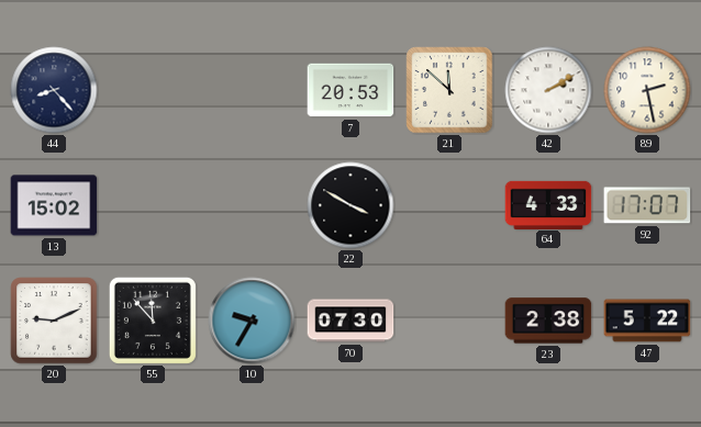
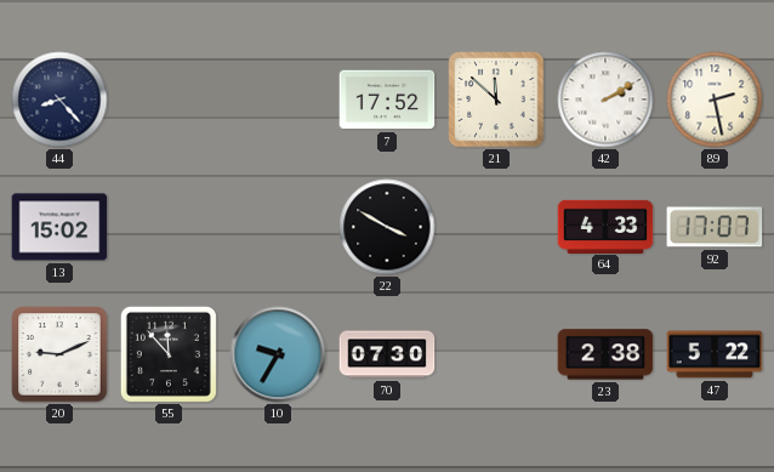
7: 20:53 -> 17:52
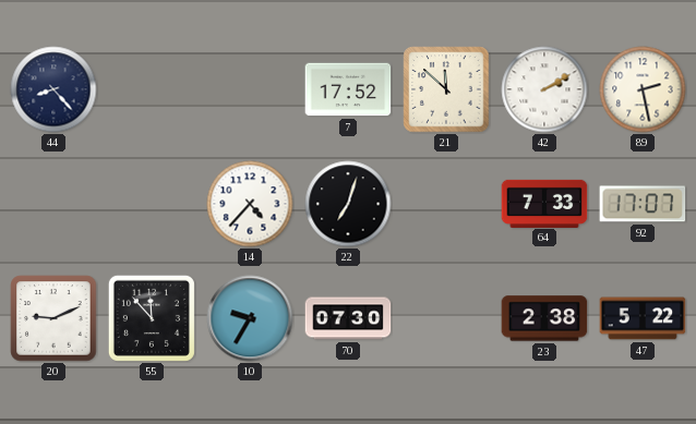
13: 15:02 -> none
14: none -> 4:37
22: 3:50 -> 7:03
64: 4:33 -> 7:33
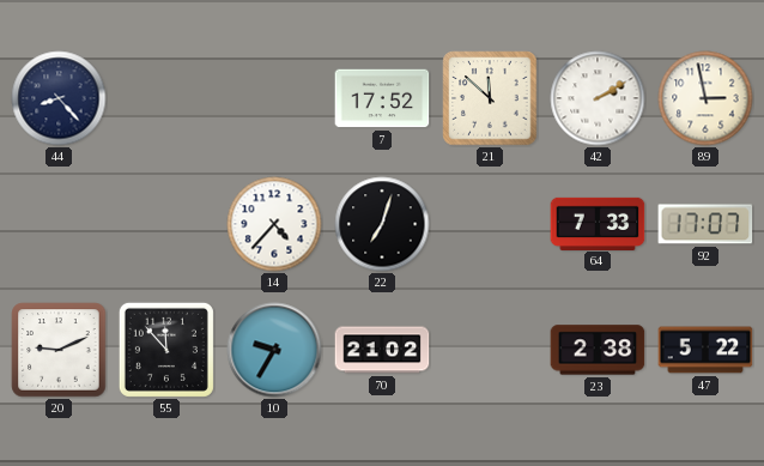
89: 2:28 -> 2:58
70: 07:30 -> 21:02
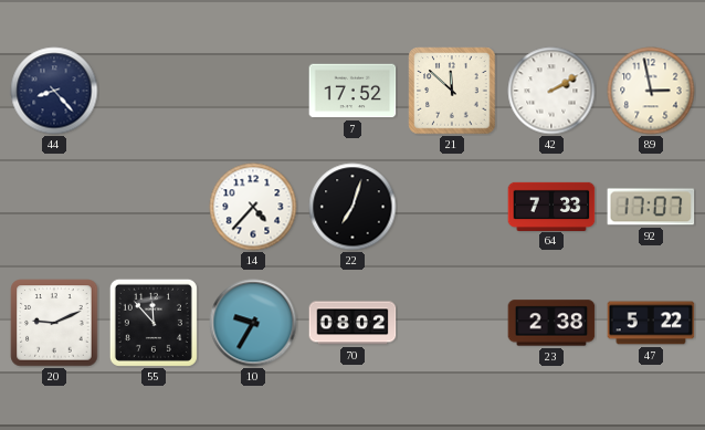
70: 21:02 -> 08:02
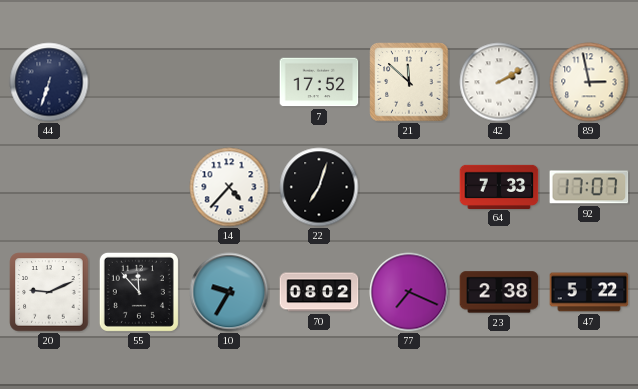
44: 8:23 -> 6:33
77: none -> 7:19
